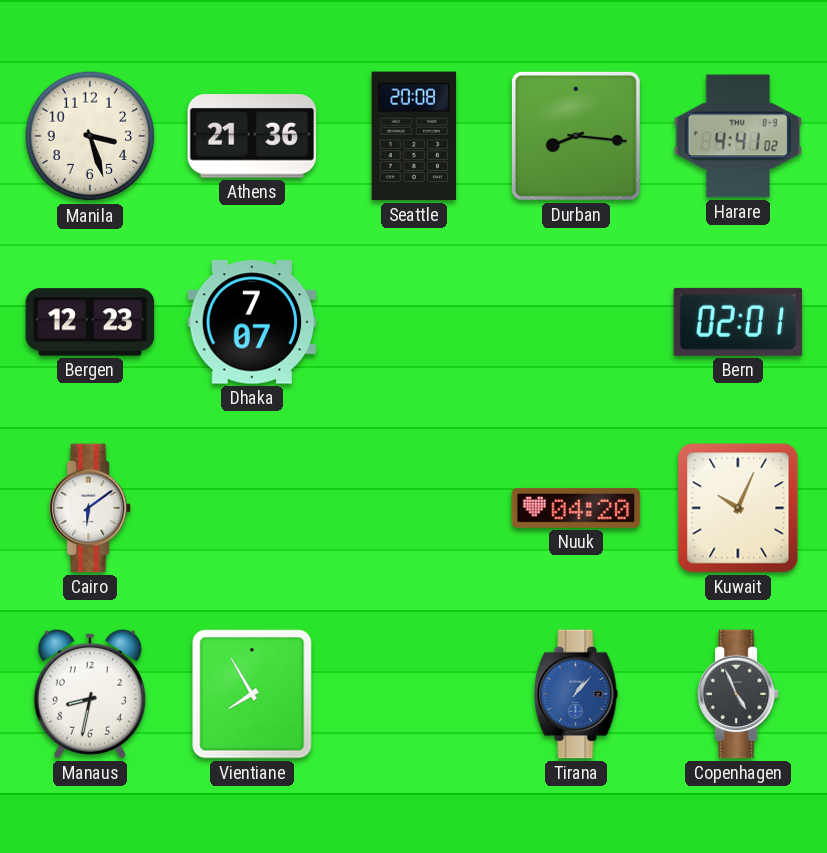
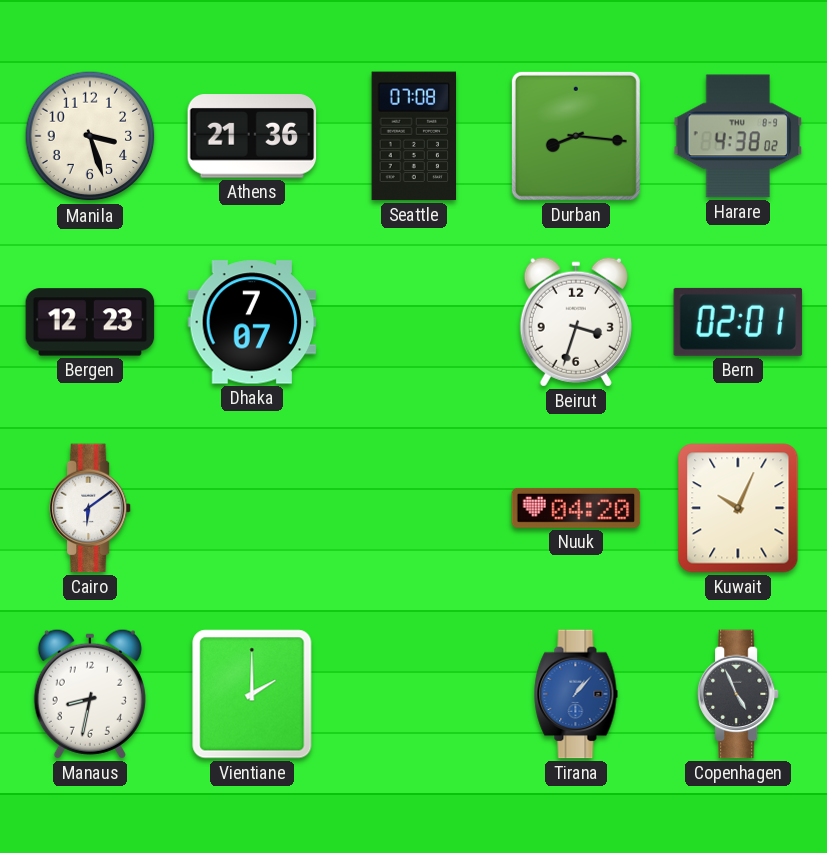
Seattle: 20:08 -> 07:08
Harare: 4:41 -> 4:38
Beirut: none -> 3:33
Vientiane: 7:55 -> 2:00
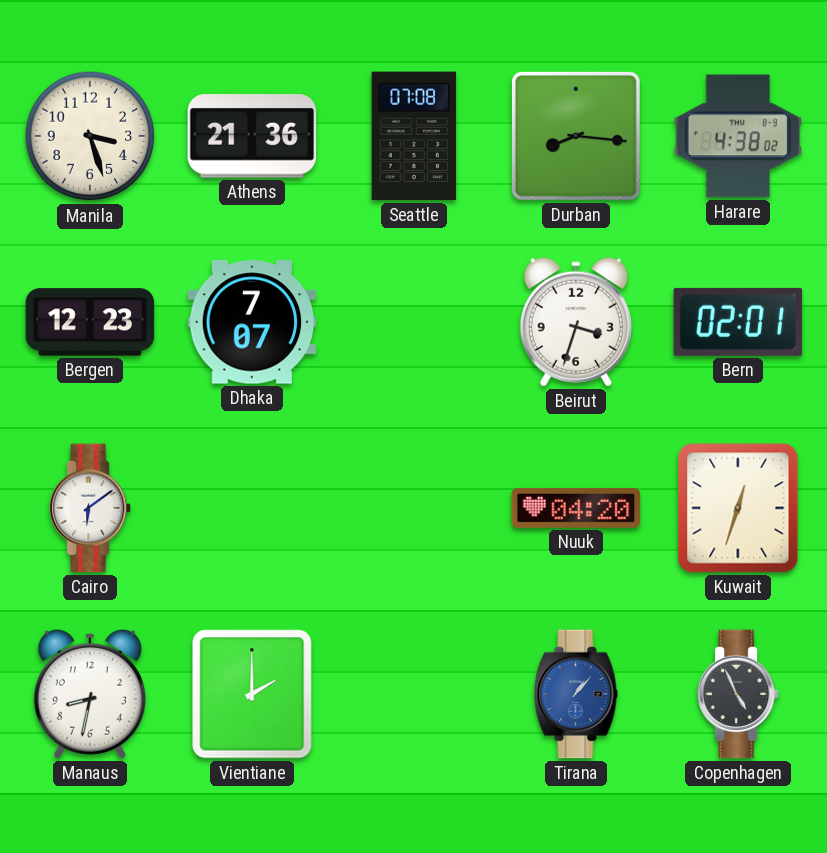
Kuwait: 10:04 -> 12:33
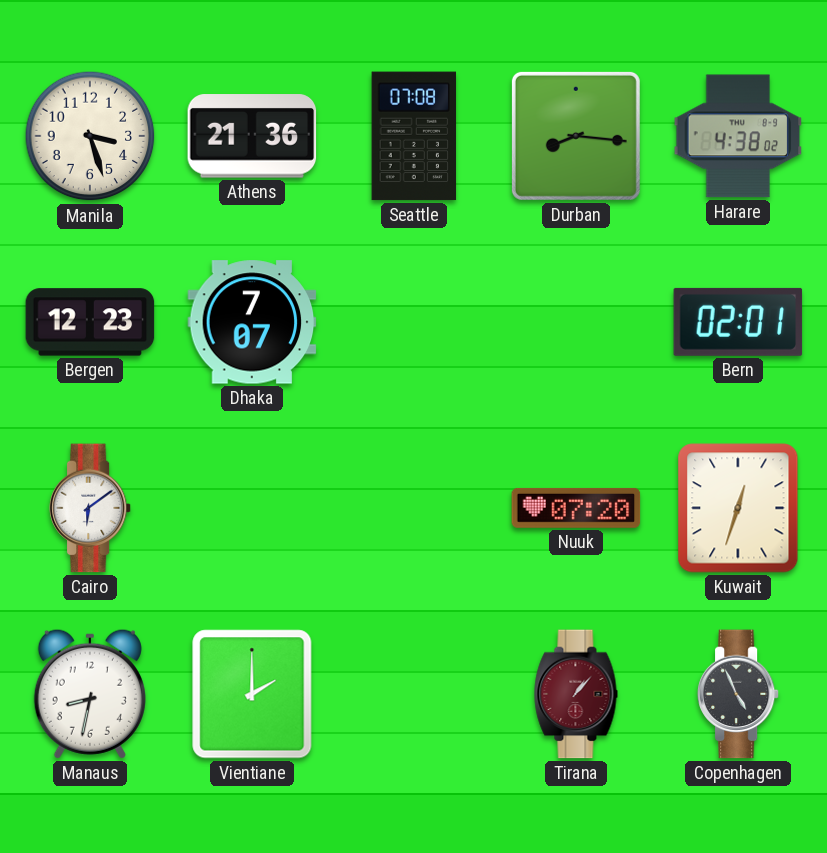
Beirut: 3:33 -> none
Nuuk: 04:20 -> 07:20
Tirana dial: blue -> burgundy
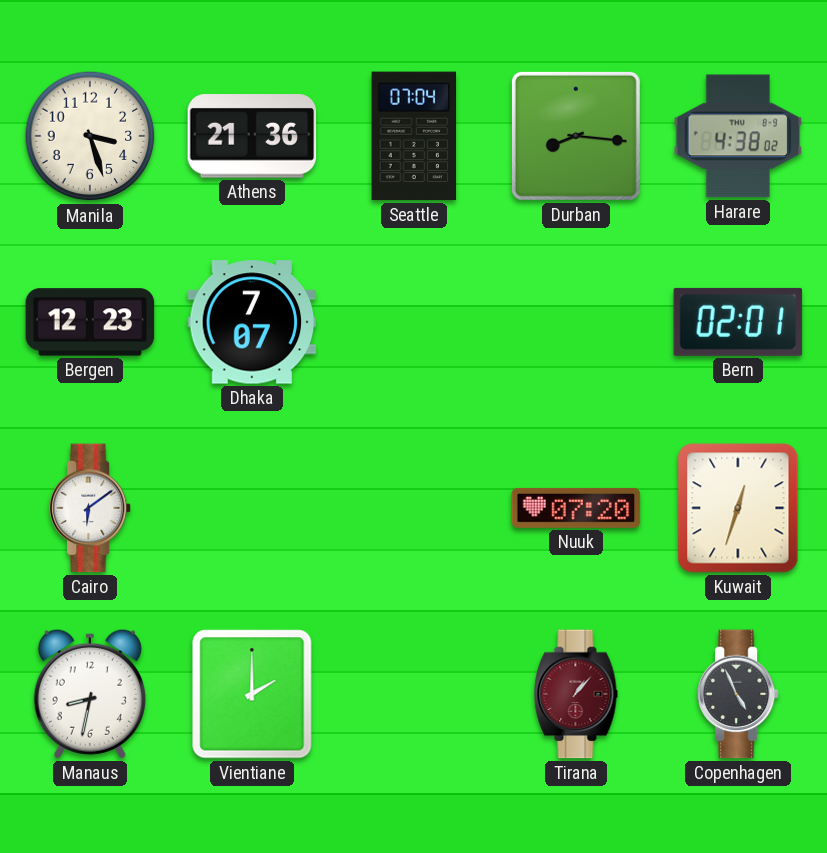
Seattle: 07:08 -> 07:04
